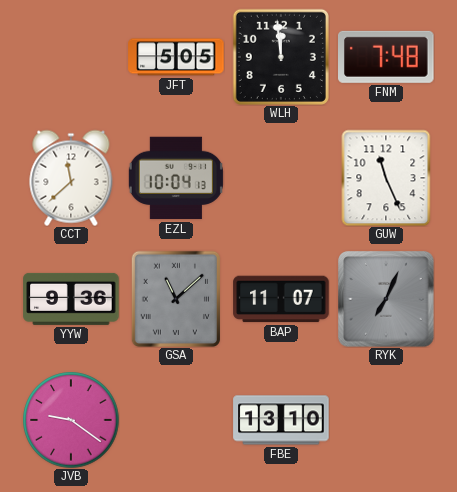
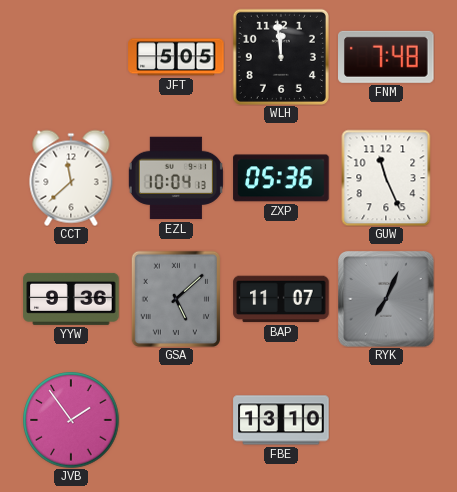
ZXP: none -> 05:36
GSA: 11:08 -> 5:08
JVB: 9:21 -> 1:54
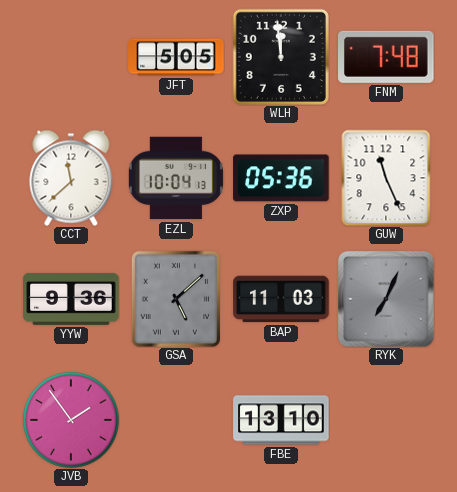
BAP: 11:07 -> 11:03
